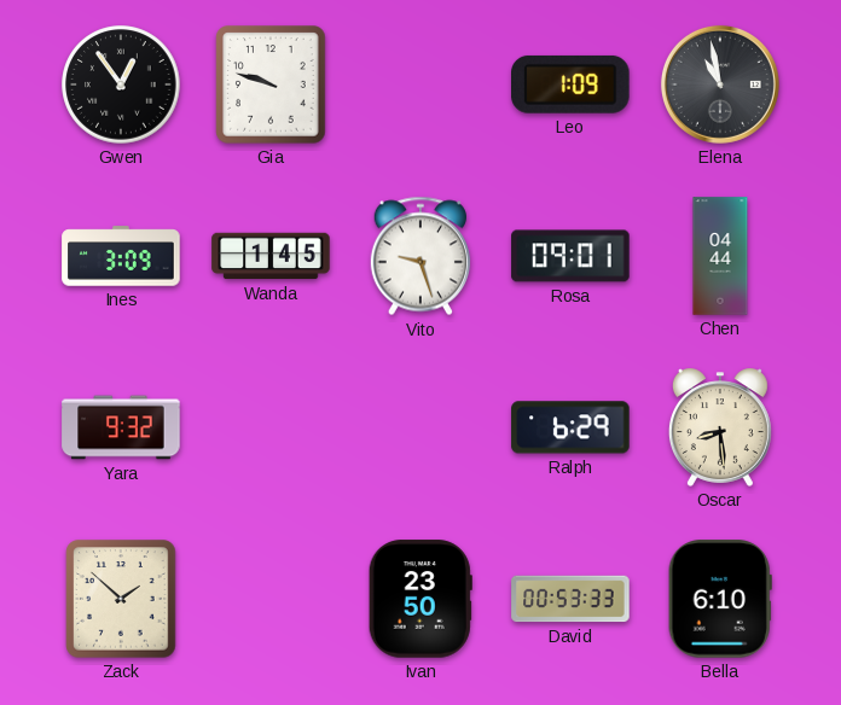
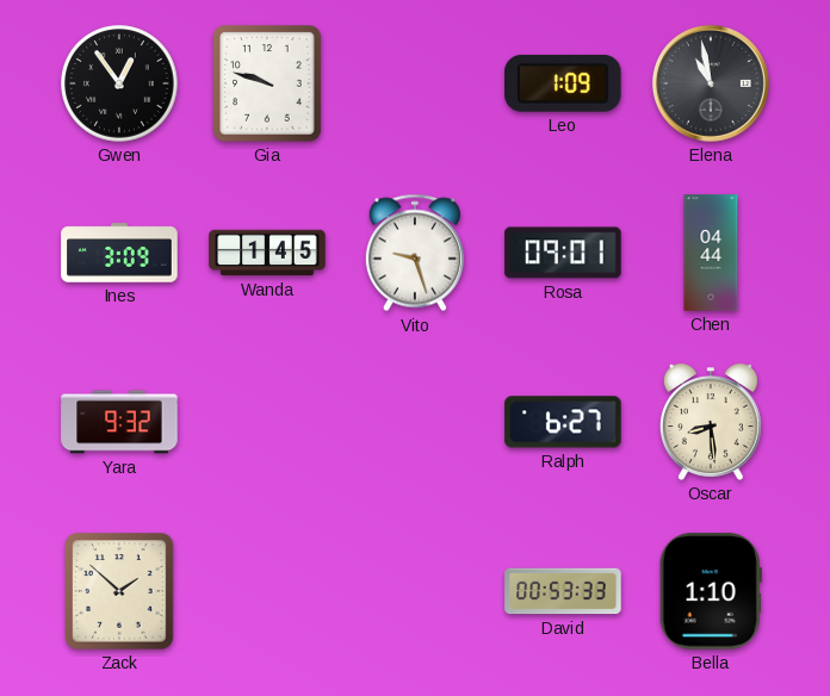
Ralph: 6:29 -> 6:27
Ivan: 23:50 -> none
Bella: 6:10 -> 1:10
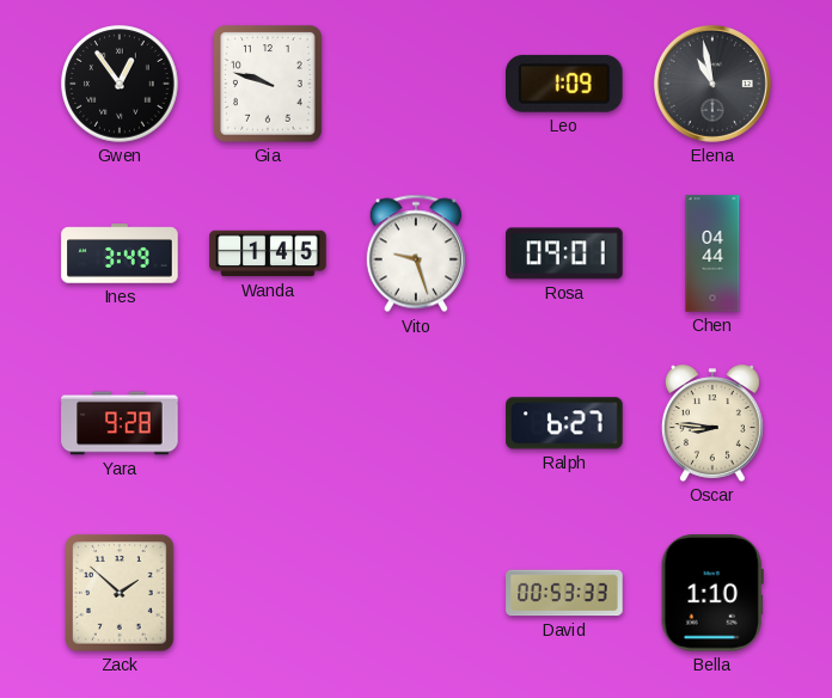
Ines: 3:09 -> 3:49
Yara: 9:32 -> 9:28
Oscar: 8:29 -> 8:46
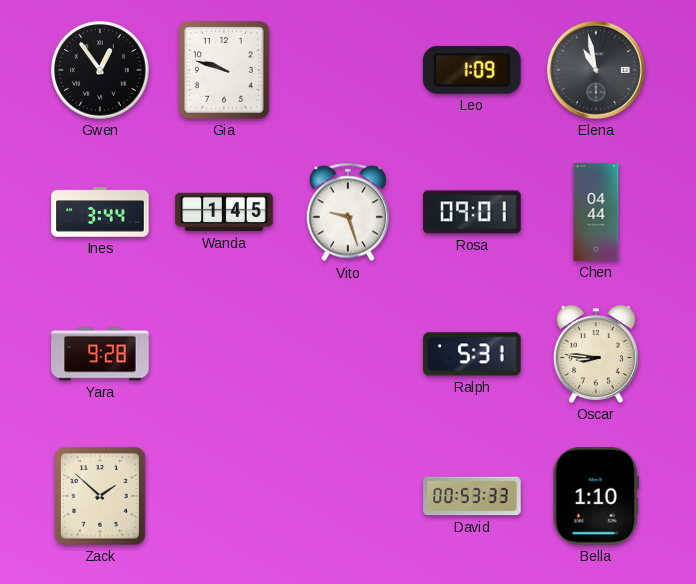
Ines: 3:49 -> 3:44
Ralph: 6:27 -> 5:31
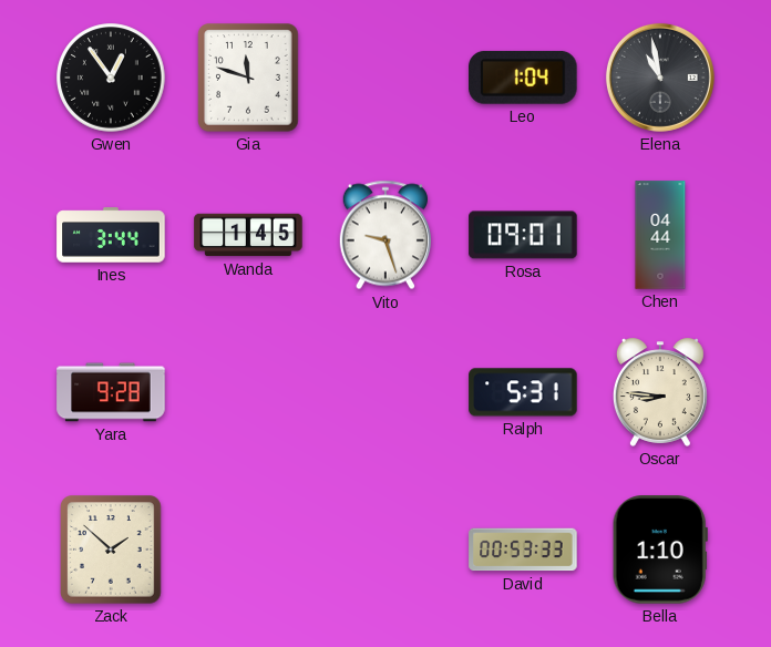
Gia: 9:48 -> 11:48
Leo: 1:09 -> 1:04
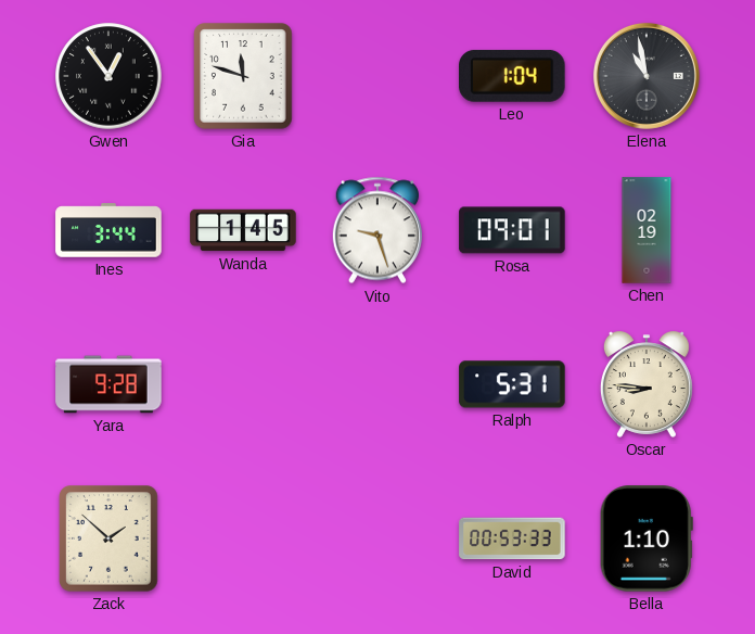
Chen: 04:44 -> 02:19
